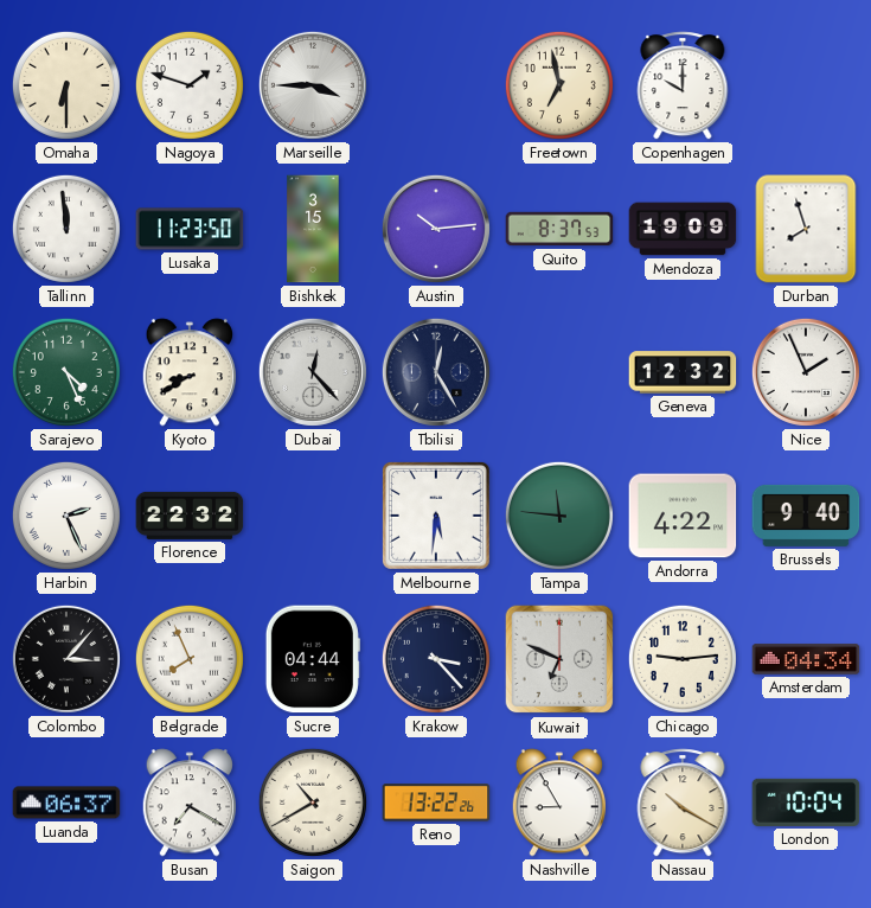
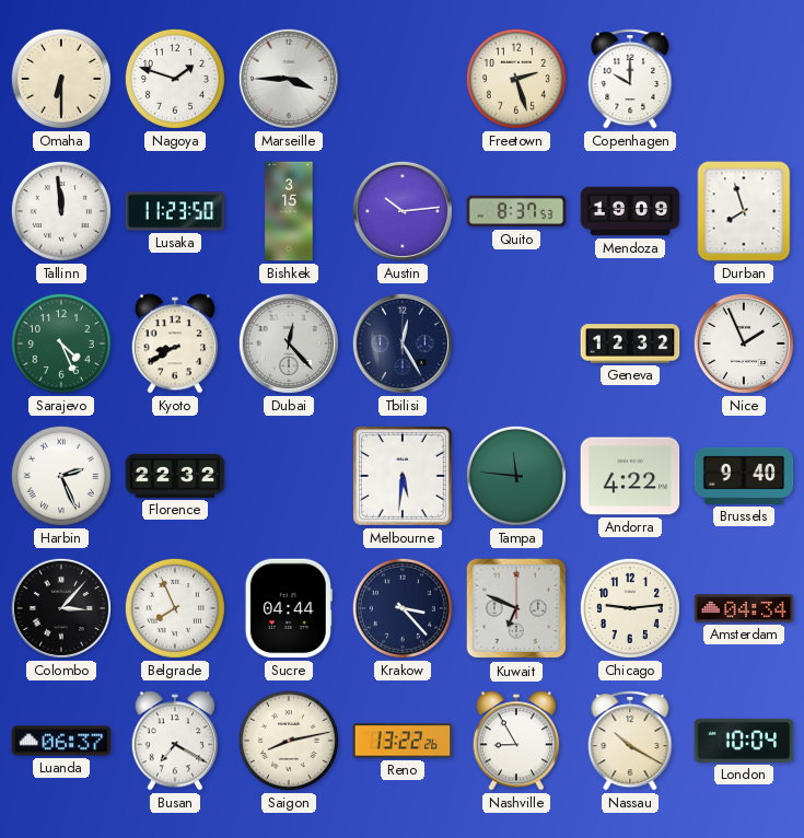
Freetown: 6:58 -> 2:27
Saigon: 10:40 -> 8:13
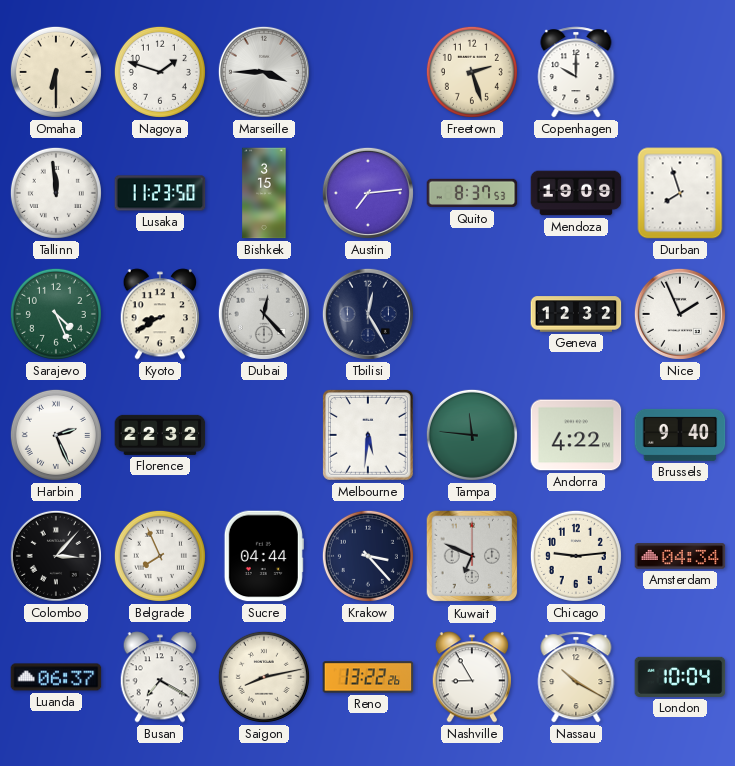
Austin: 10:14 -> 7:14
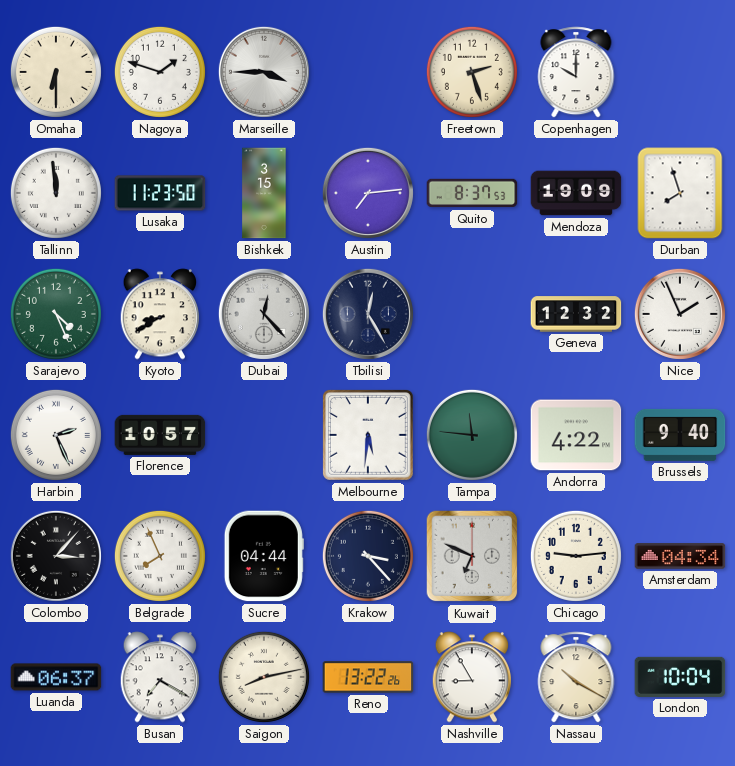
Florence: 22:32 -> 10:57
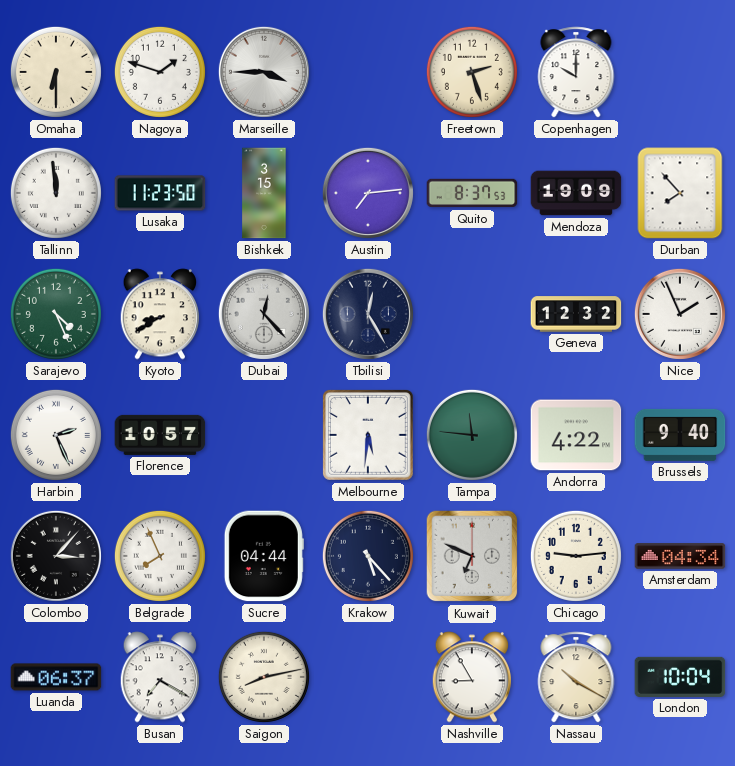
Durban: 7:57 -> 7:53
Krakow: 3:23 -> 5:23
Reno: 13:22 -> none
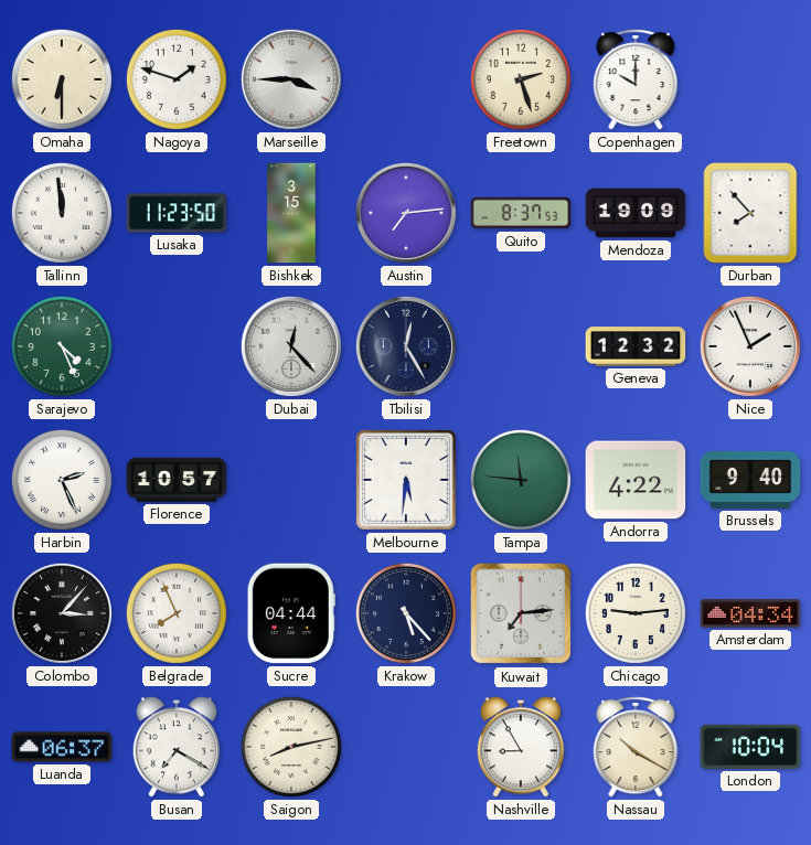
Kyoto: 8:40 -> none
Kuwait: 6:49 -> 7:14
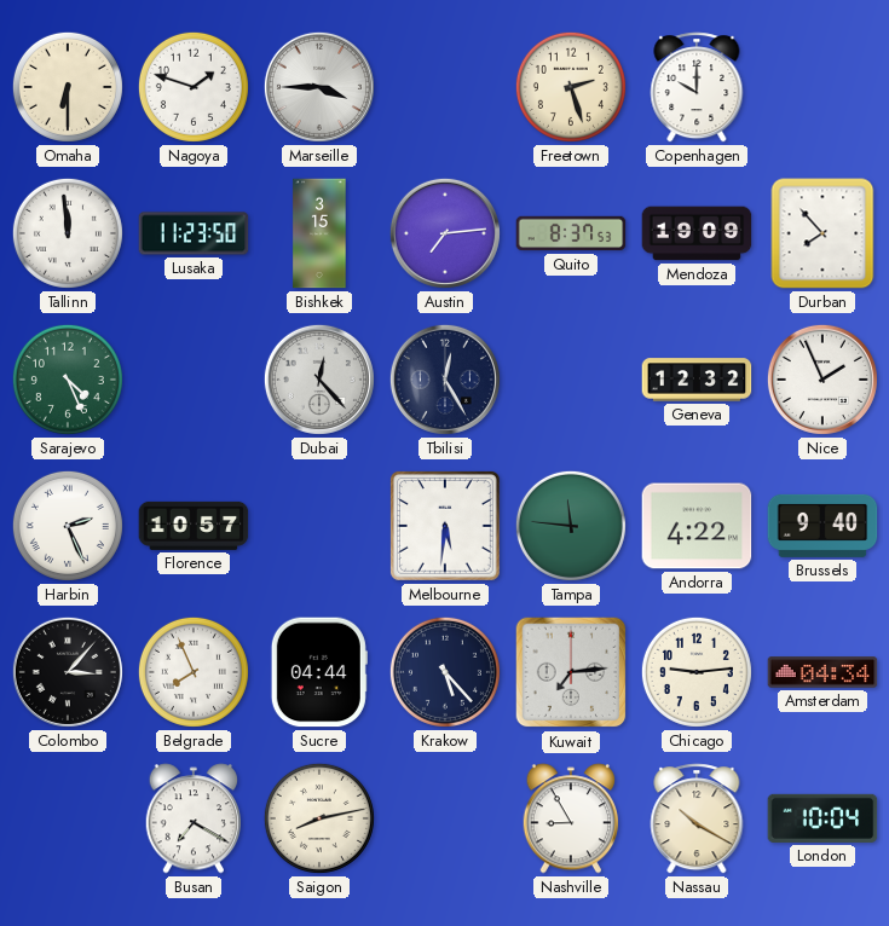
Luanda: 06:37 -> none
